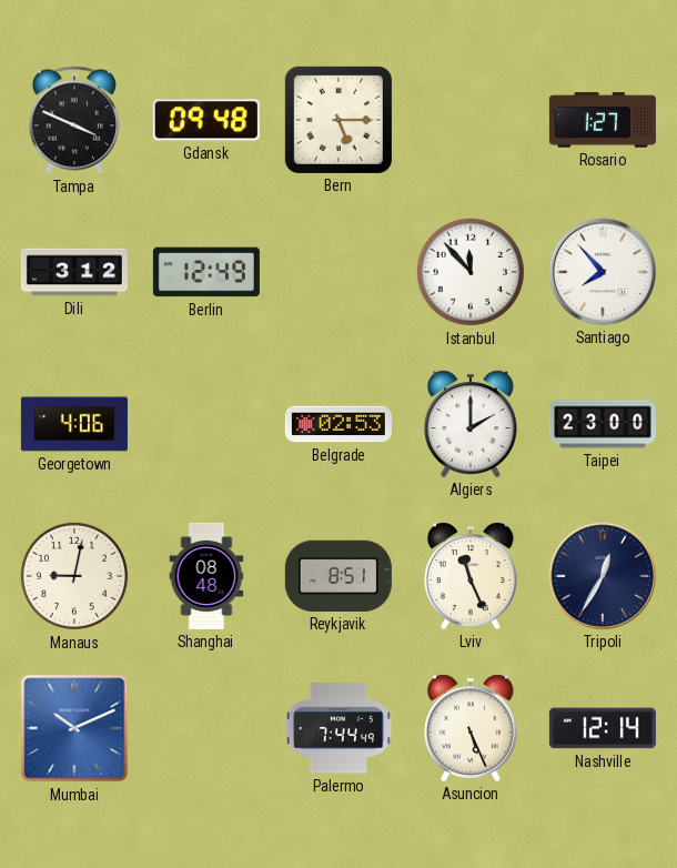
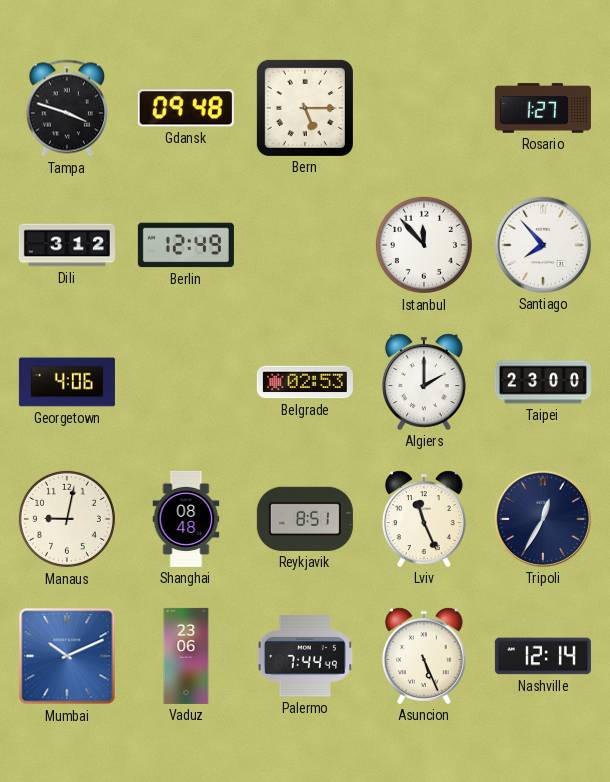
Tampa: 3:49 -> 3:48
Vaduz: none -> 23:06
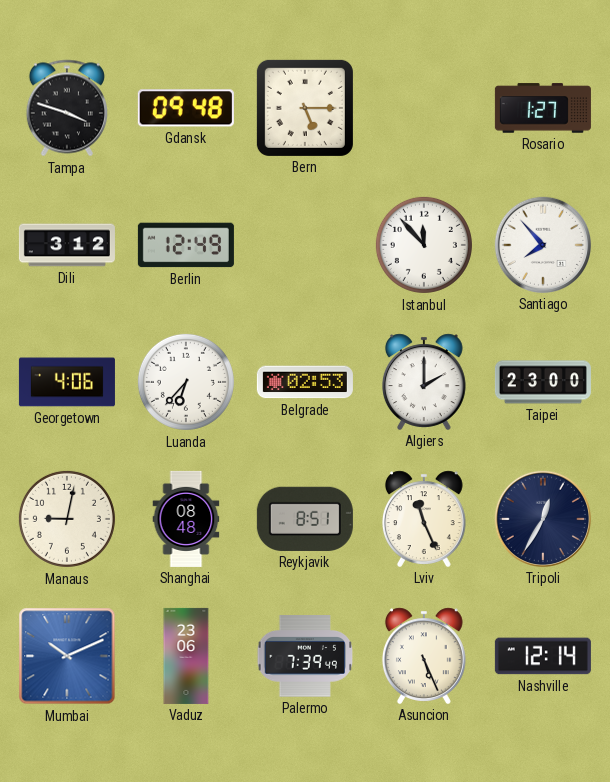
Luanda: none -> 6:37
Palermo: 7:44 -> 7:39
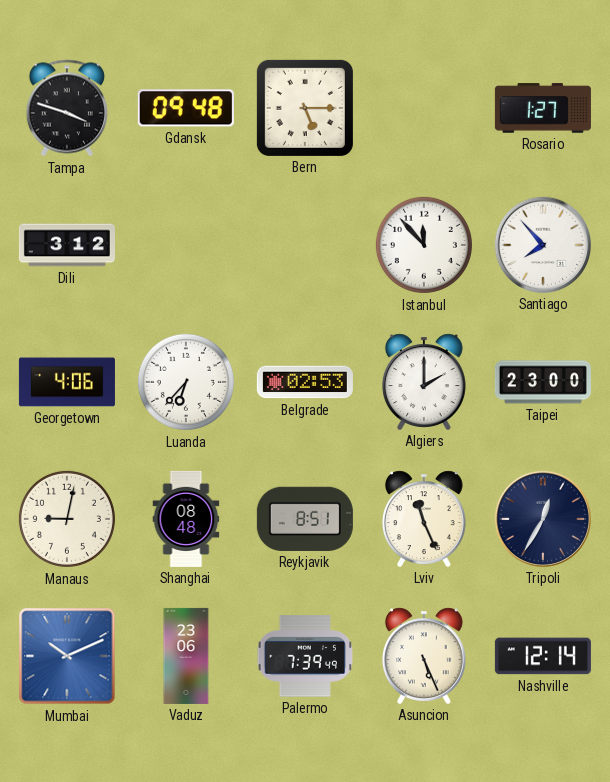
Berlin: 12:49 -> none
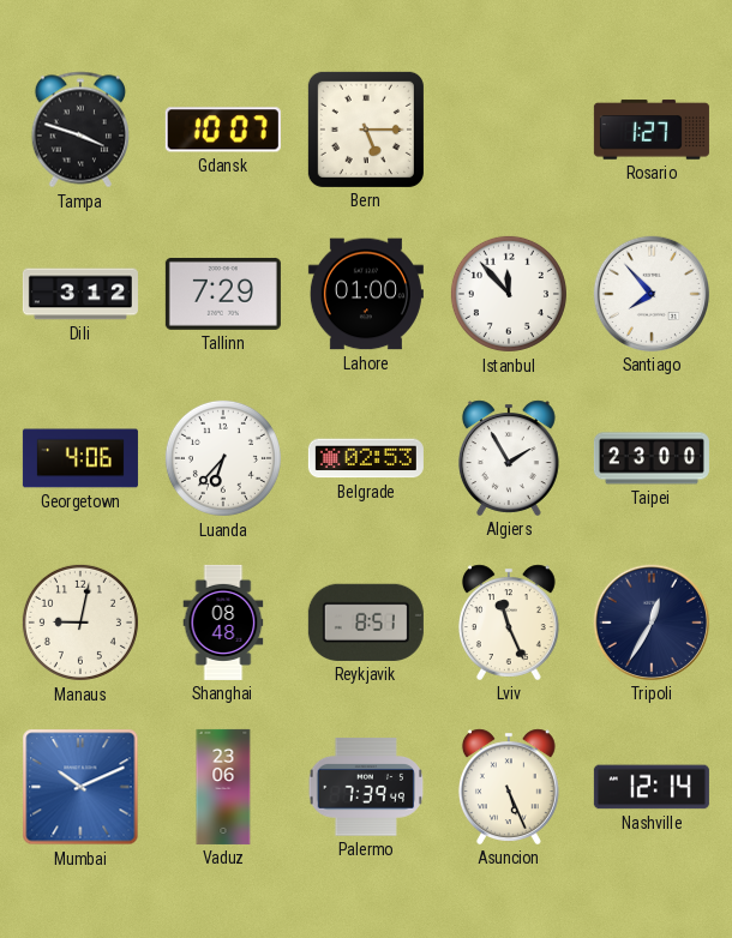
Gdansk: 09:48 -> 10:07
Tallinn: none -> 7:29
Lahore: none -> 01:00
Algiers: 2:00 -> 1:55
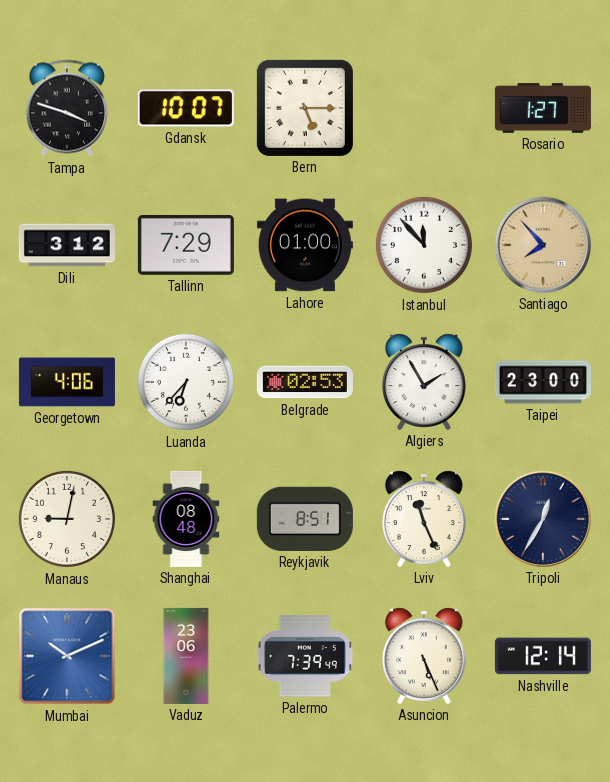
Santiago dial: white -> champagne
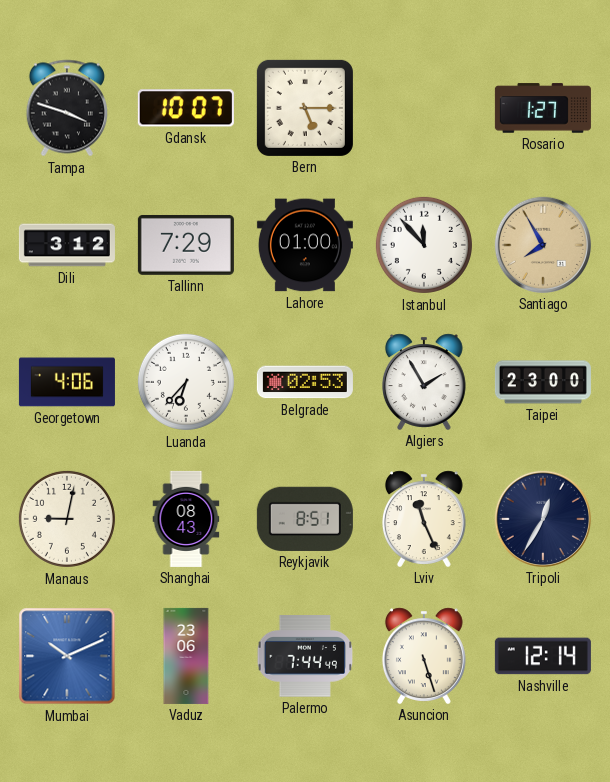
Santiago: 7:53 -> 7:55
Shanghai: 08:48 -> 08:43
Palermo: 7:39 -> 7:44
Asuncion: 5:26 -> 5:27
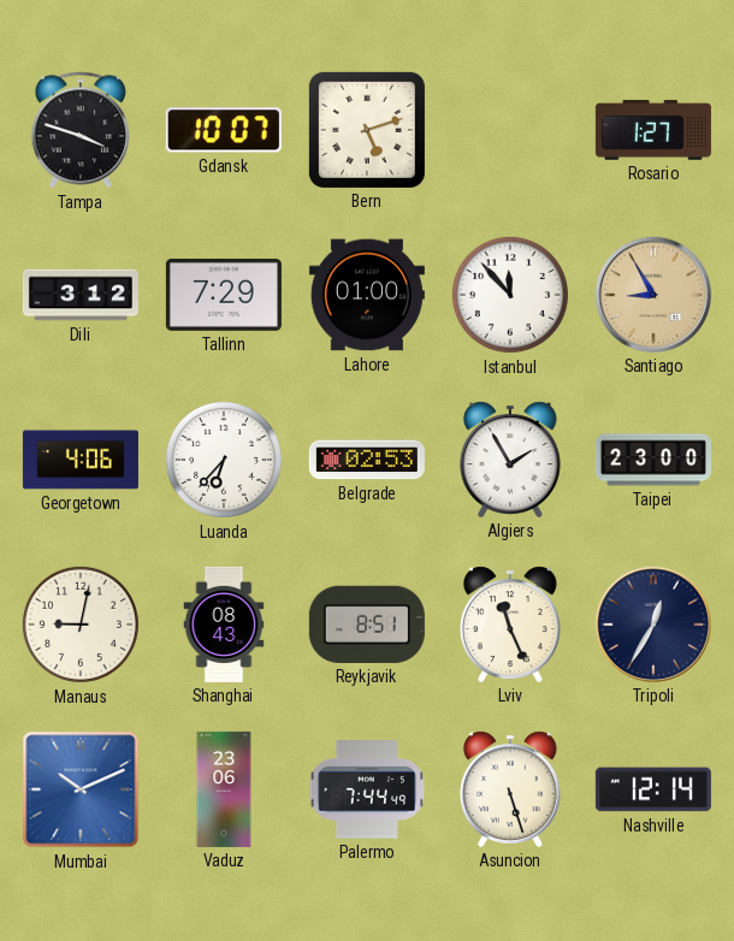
Bern: 5:15 -> 5:12
Santiago: 7:55 -> 8:55
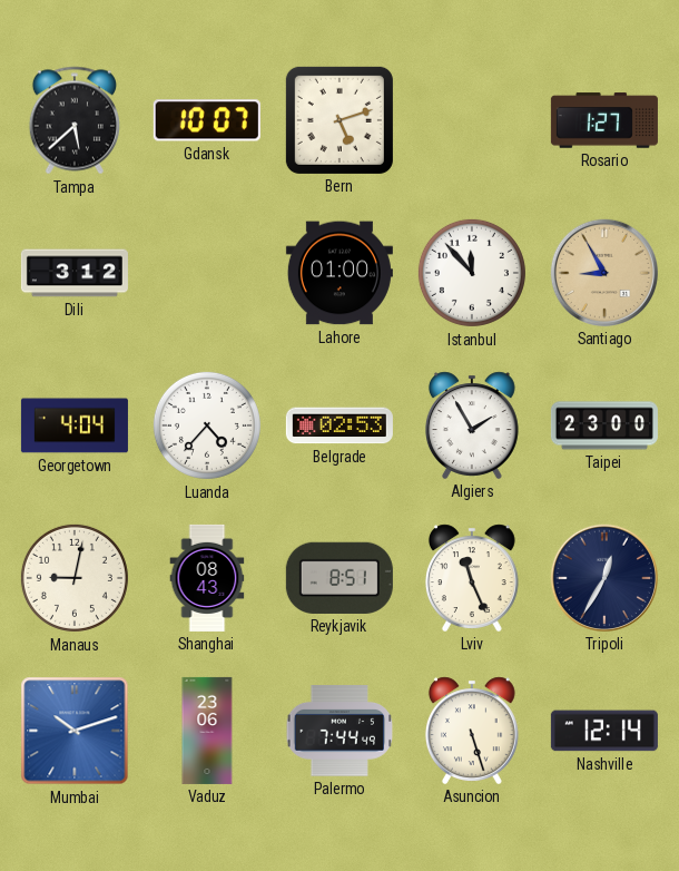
Tampa: 3:48 -> 5:38
Tallinn: 7:29 -> none
Georgetown: 4:06 -> 4:04
Luanda: 6:37 -> 4:37
Mumbai: 10:11 -> 10:12
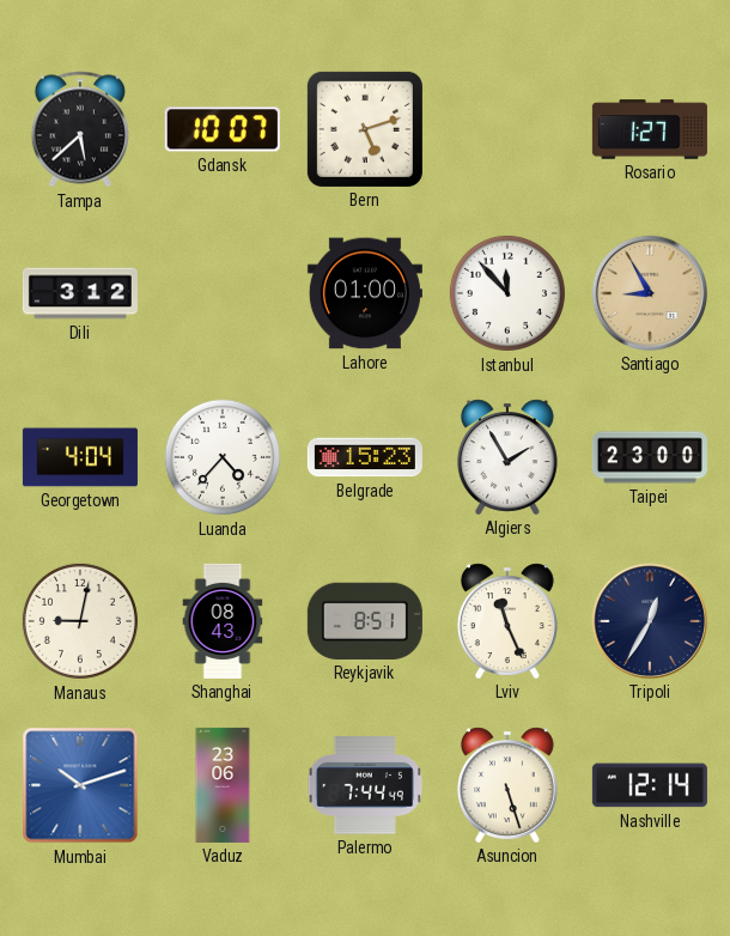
Belgrade: 02:53 -> 15:23
